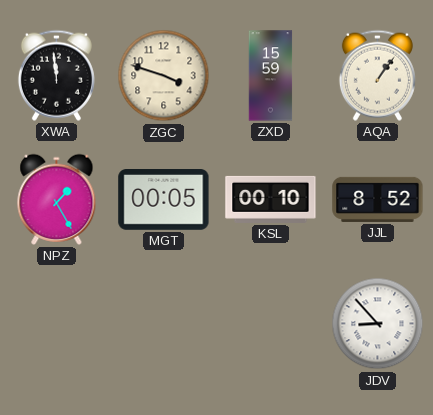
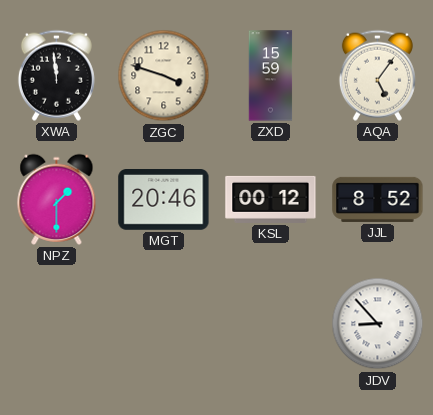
AQA: 1:06 -> 5:06
NPZ: 1:25 -> 1:30
MGT: 00:05 -> 20:46
KSL: 00:10 -> 00:12
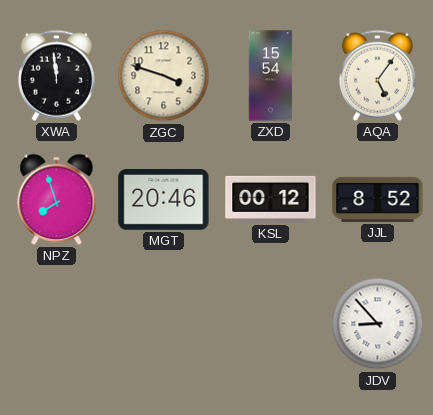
ZXD: 15:59 -> 15:54
NPZ: 1:30 -> 7:57
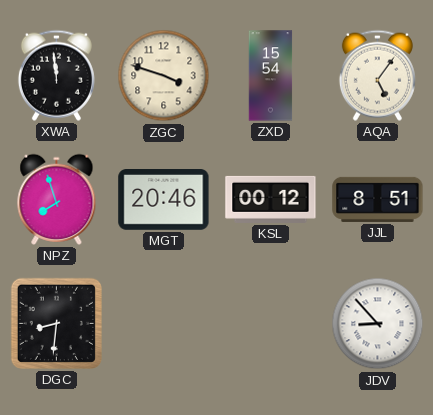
JJL: 8:52 -> 8:51
DGC: none -> 8:31
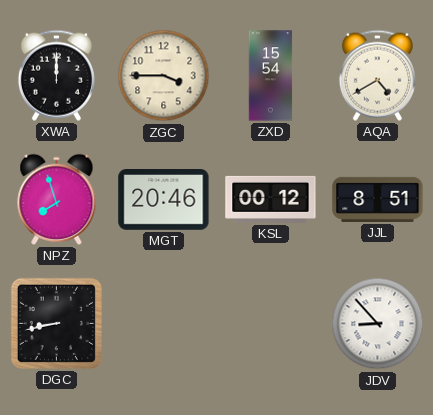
XWA: 11:59 -> 12:00
ZGC: 3:48 -> 3:45
AQA: 5:06 -> 4:40
DGC: 8:31 -> 8:43
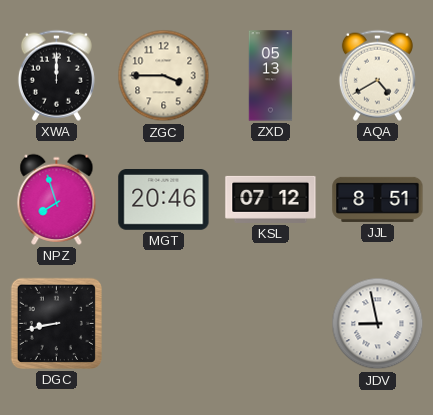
ZXD: 15:54 -> 05:13
KSL: 00:12 -> 07:12
JDV: 8:53 -> 8:58
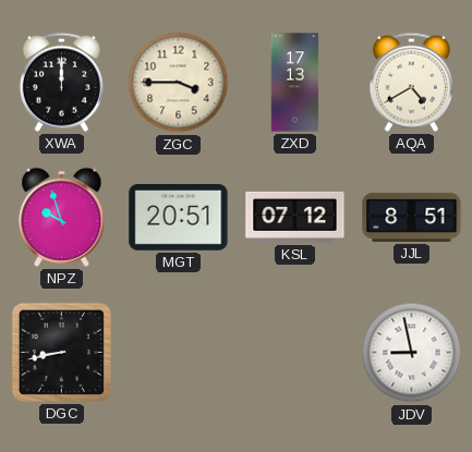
ZXD: 05:13 -> 17:13
NPZ: 7:57 -> 9:57
MGT: 20:46 -> 20:51
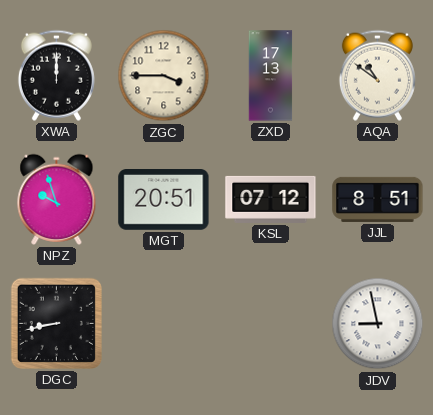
AQA: 4:40 -> 10:51
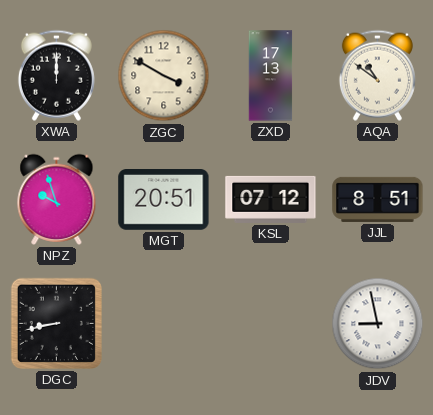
ZGC: 3:45 -> 3:50
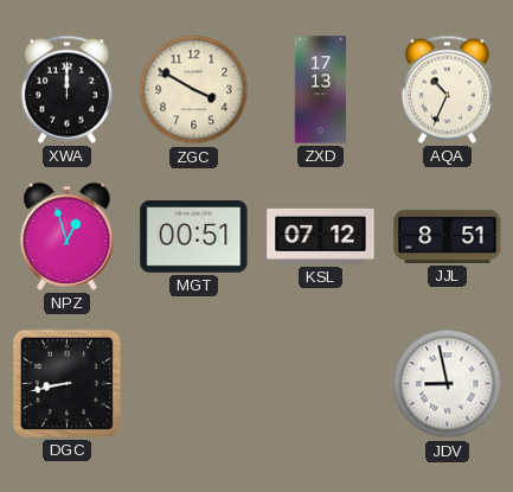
AQA: 10:51 -> 10:34
NPZ: 9:57 -> 12:57
MGT: 20:51 -> 00:51
